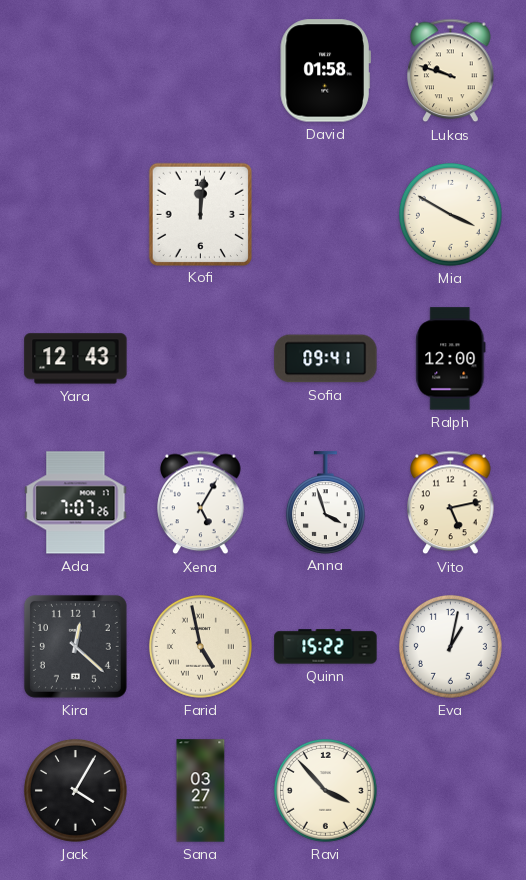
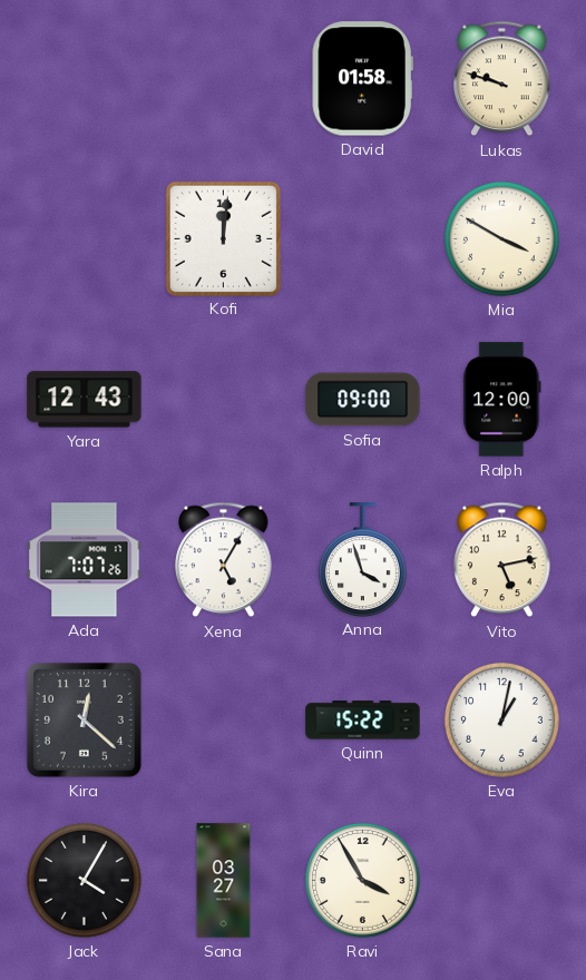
Sofia: 09:41 -> 09:00
Farid: 4:58 -> none
Ravi: 3:53 -> 3:55
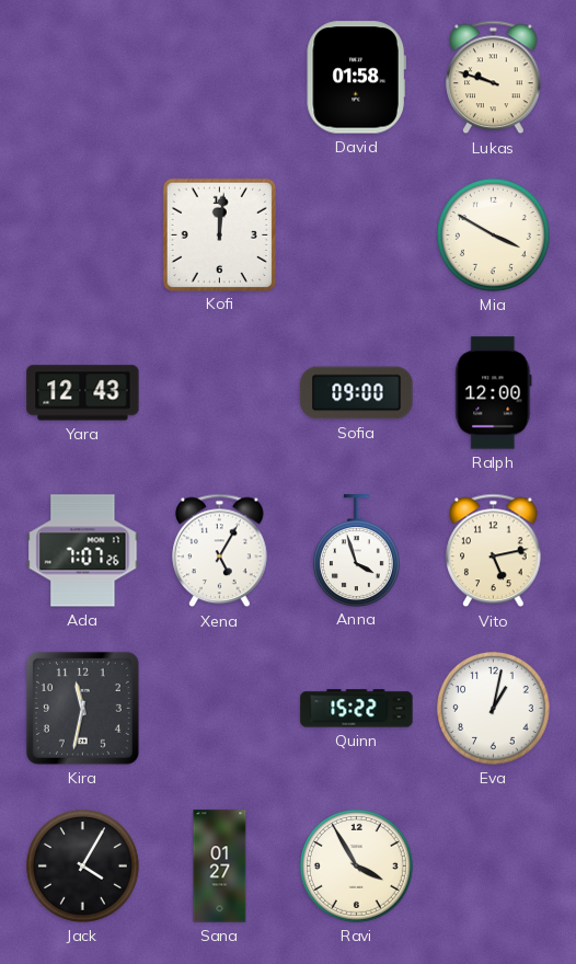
Kira: 12:22 -> 11:32
Sana: 03:27 -> 01:27
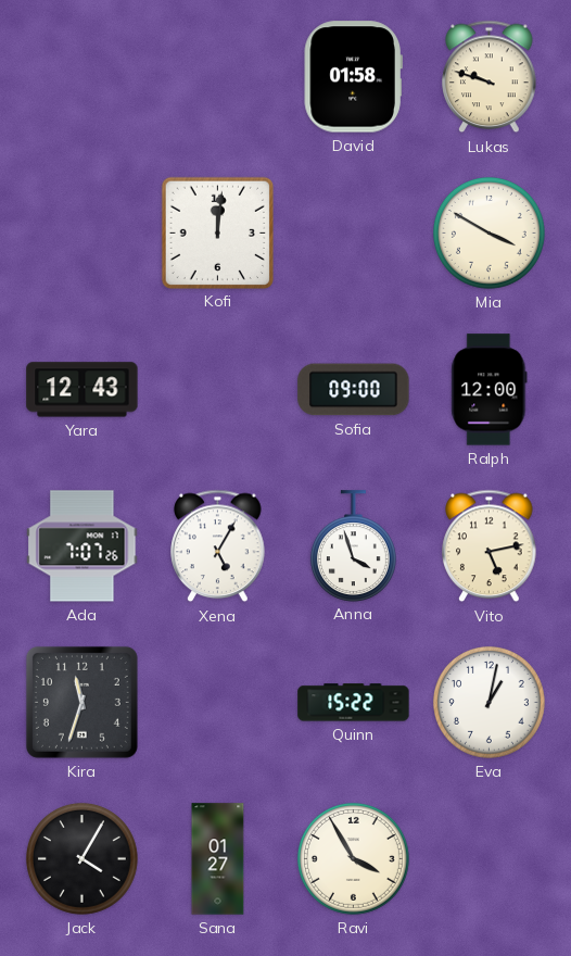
Kira: 11:32 -> 11:33
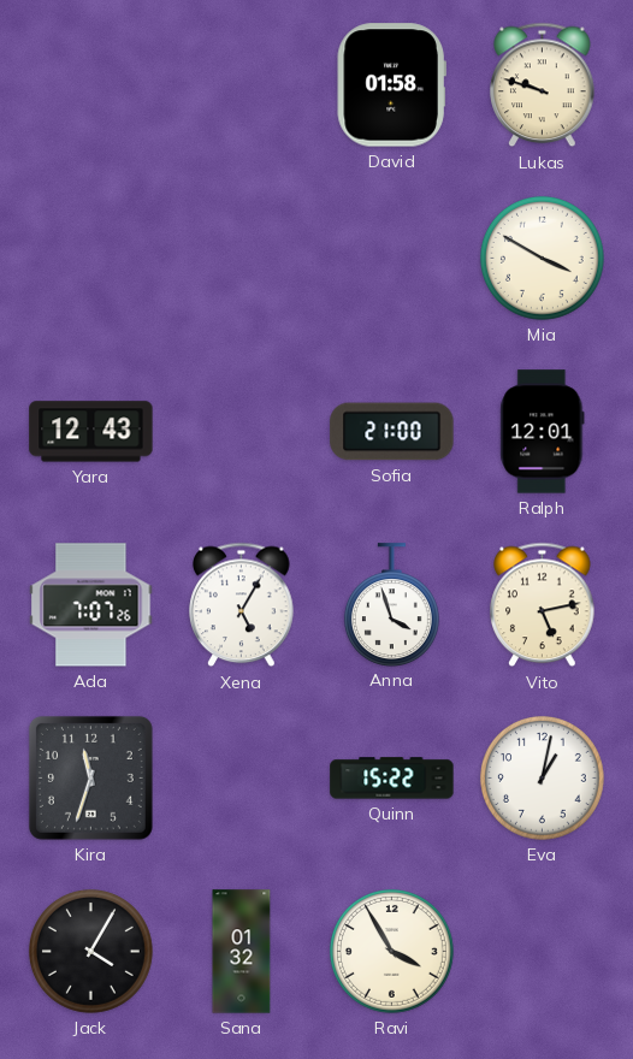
Kofi: 12:01 -> none
Sofia: 09:00 -> 21:00
Ralph: 12:00 -> 12:01
Sana: 01:27 -> 01:32
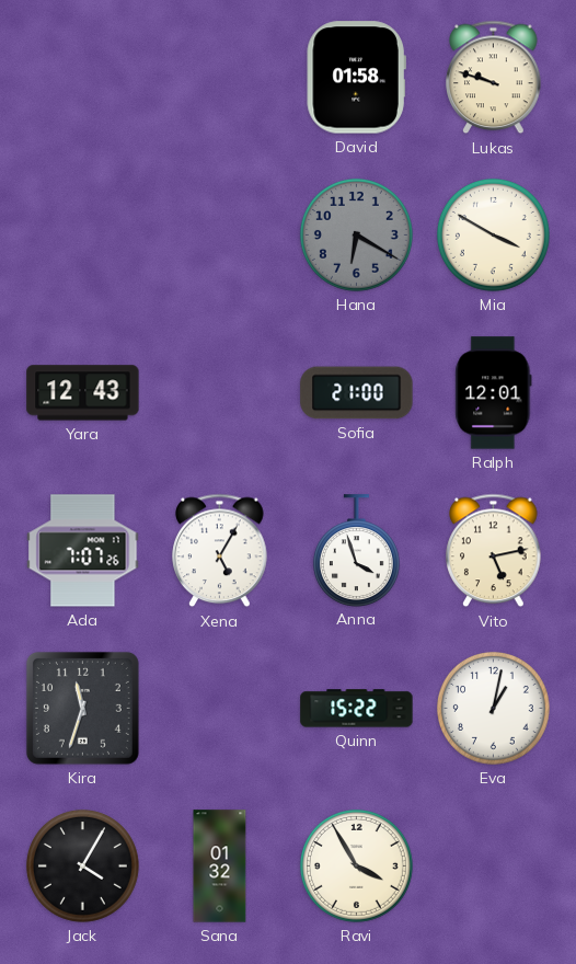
Hana: none -> 6:20
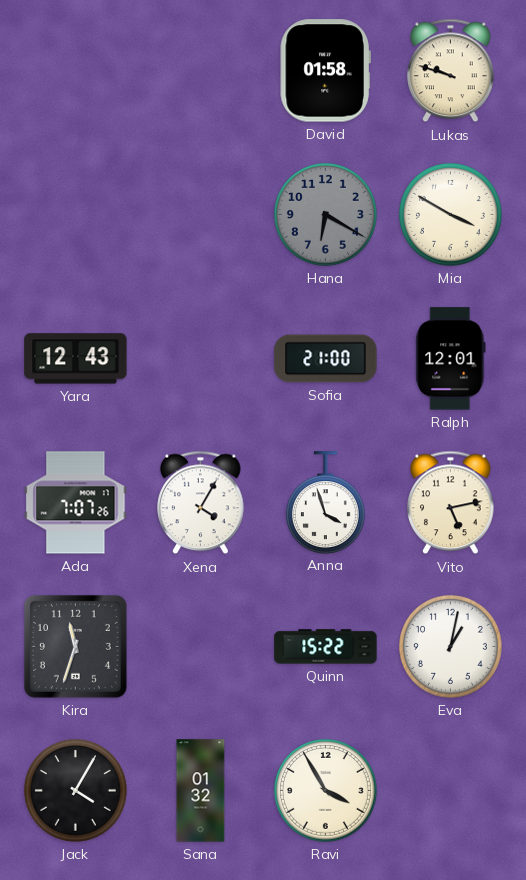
Xena: 5:05 -> 4:05
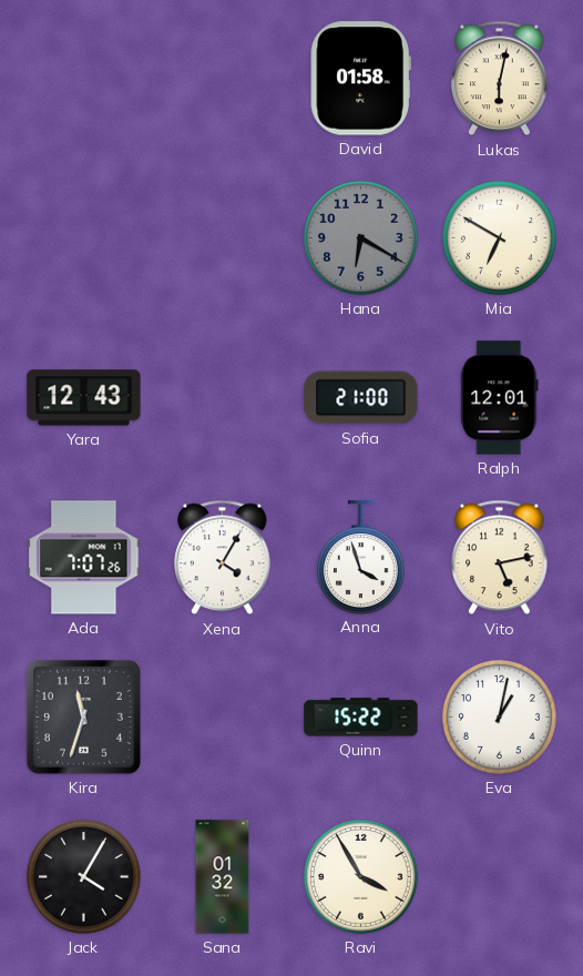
Lukas: 9:48 -> 6:02
Mia: 3:50 -> 6:50
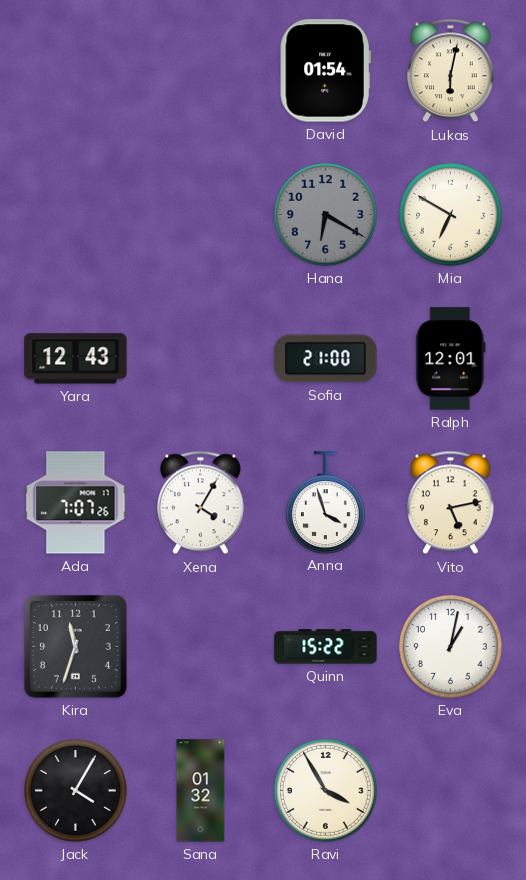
David: 01:58 -> 01:54
